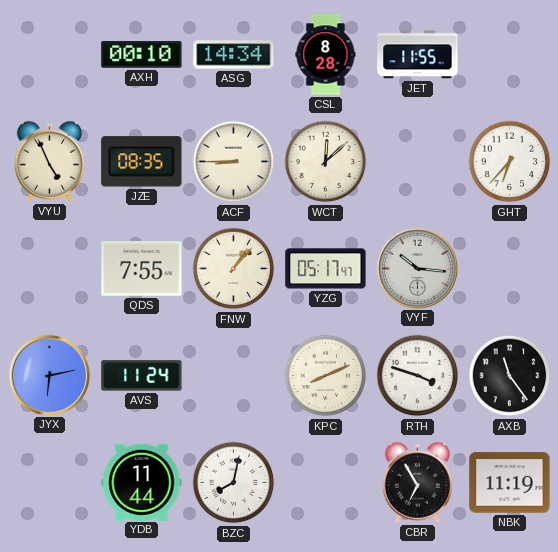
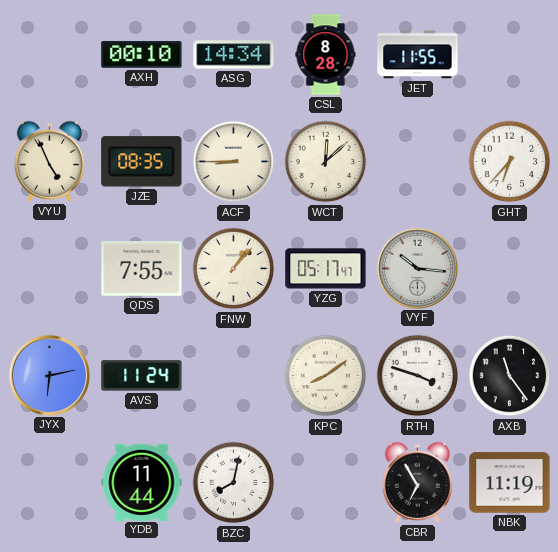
KPC: 8:11 -> 8:09
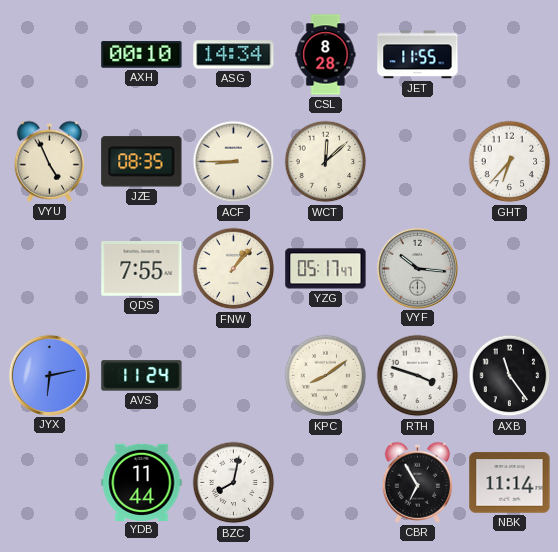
NBK: 11:19 -> 11:14
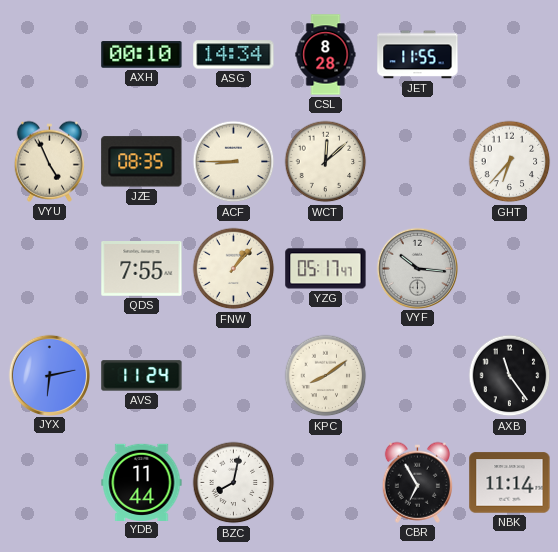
RTH: 3:48 -> none
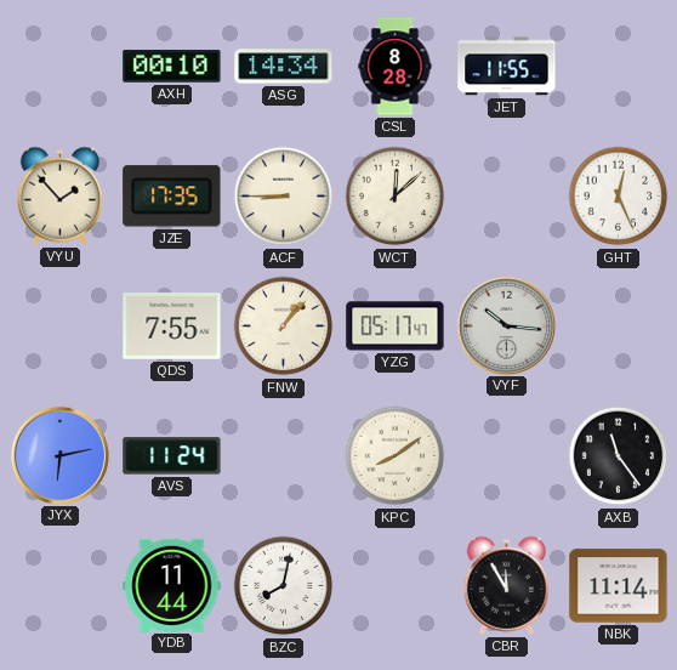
VYU: 4:56 -> 1:53
JZE: 08:35 -> 17:35
GHT: 6:37 -> 12:26
CBR: 6:55 -> 11:55
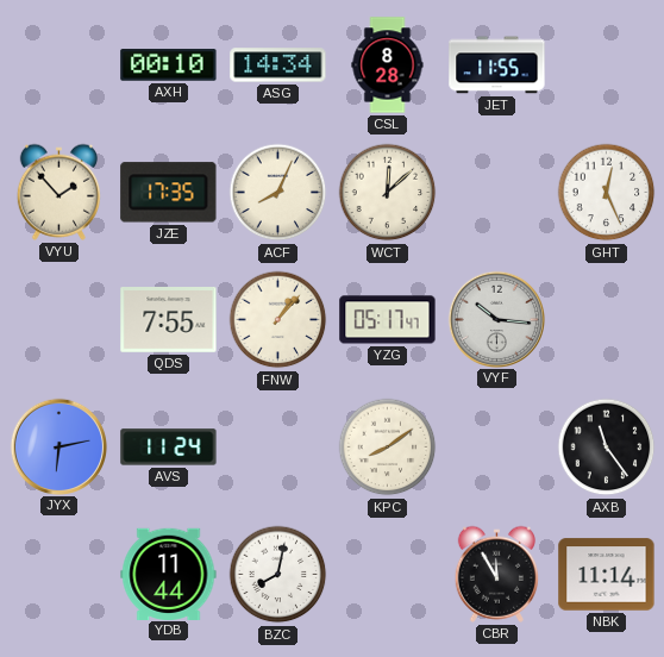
ACF: 8:45 -> 8:04
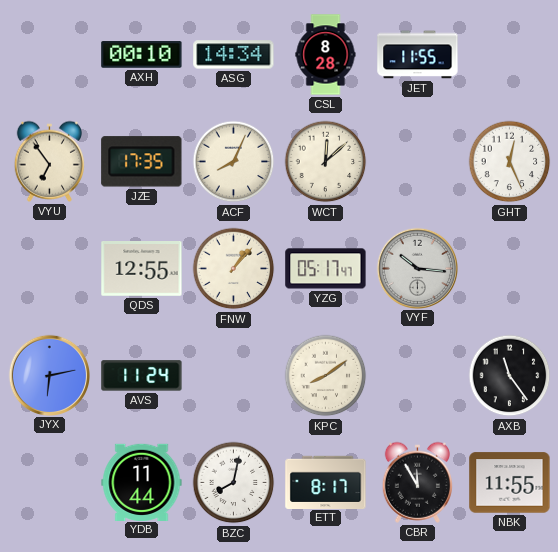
VYU: 1:53 -> 6:54
QDS: 7:55 -> 12:55
ETT: none -> 8:17
NBK: 11:14 -> 11:55
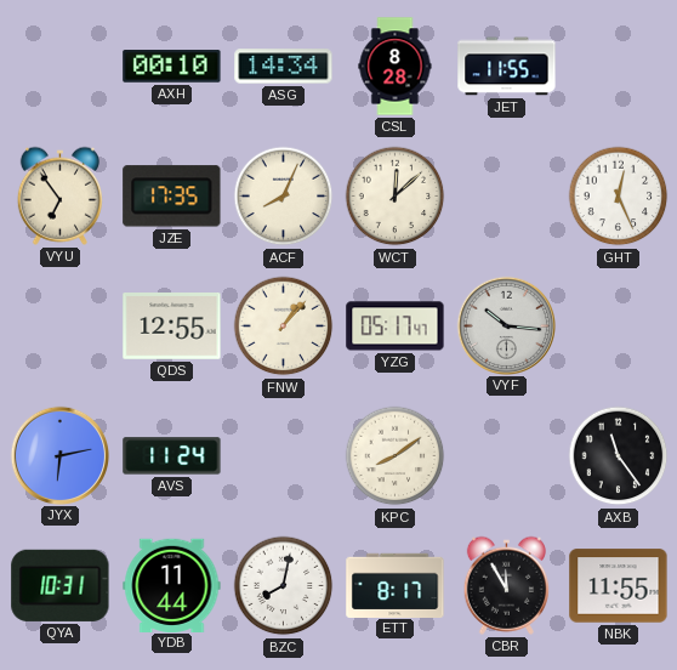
QYA: none -> 10:31
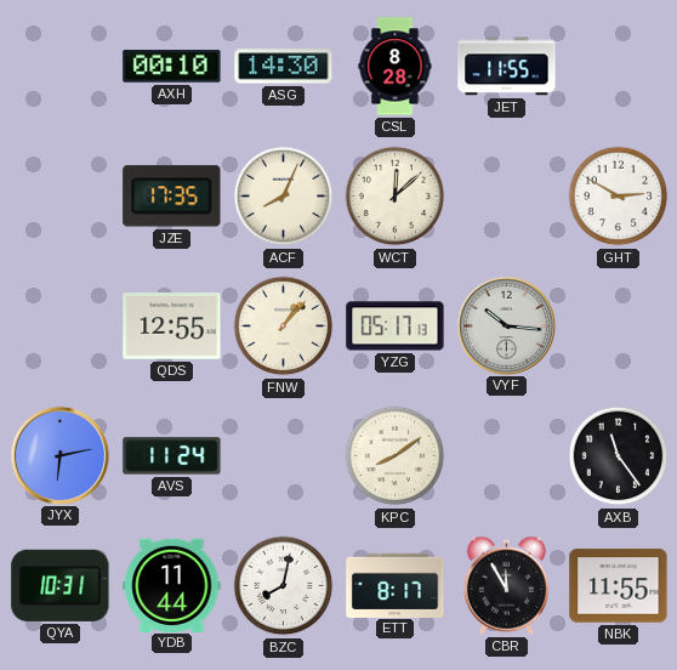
ASG: 14:34 -> 14:30
VYU: 6:54 -> none
GHT: 12:26 -> 2:50
YZG: 05:17:47 -> 05:17:13
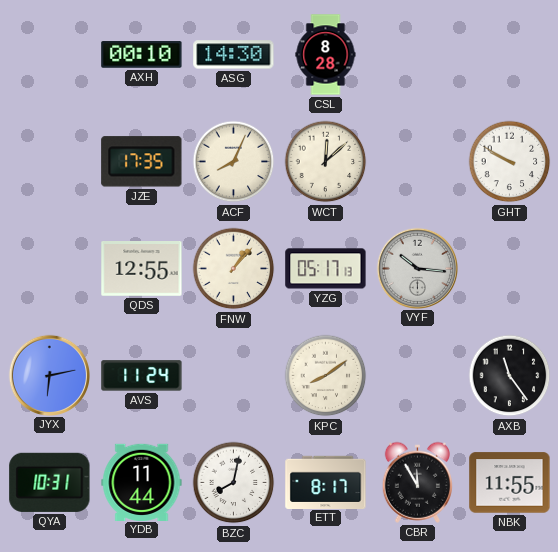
JET: 11:55 -> none
GHT: 2:50 -> 9:50
